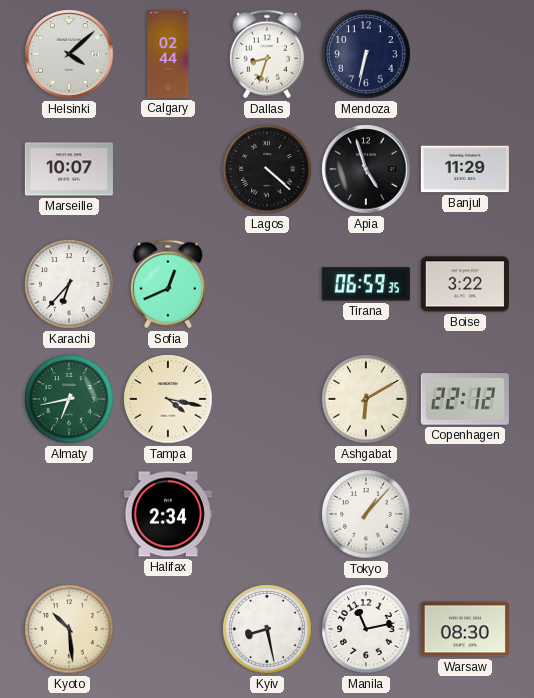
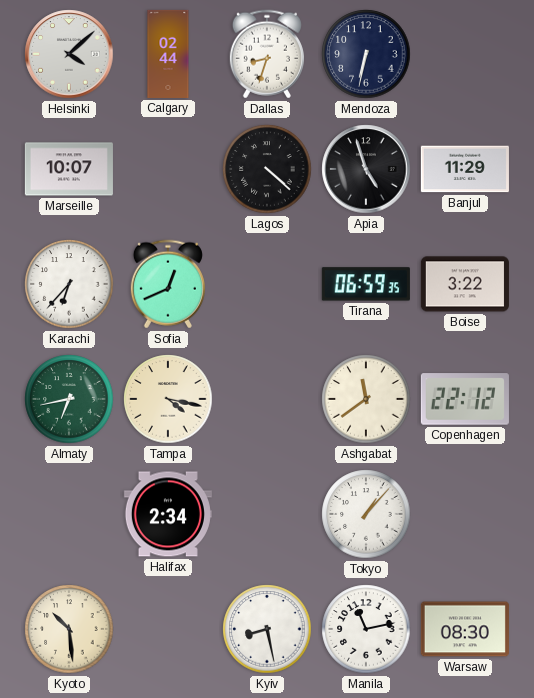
Ashgabat: 6:10 -> 11:39
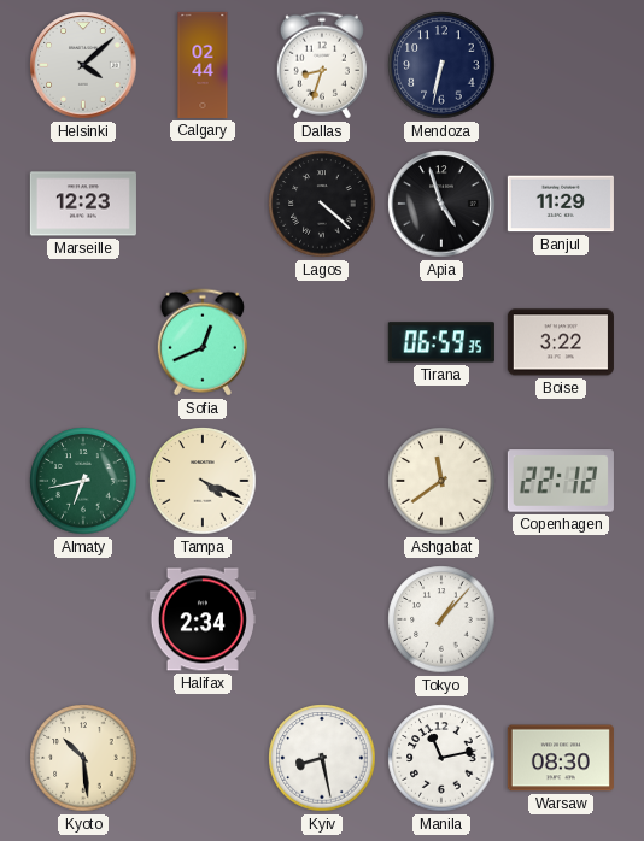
Marseille: 10:07 -> 12:23
Karachi: 6:37 -> none
Tampa: 4:17 -> 4:19
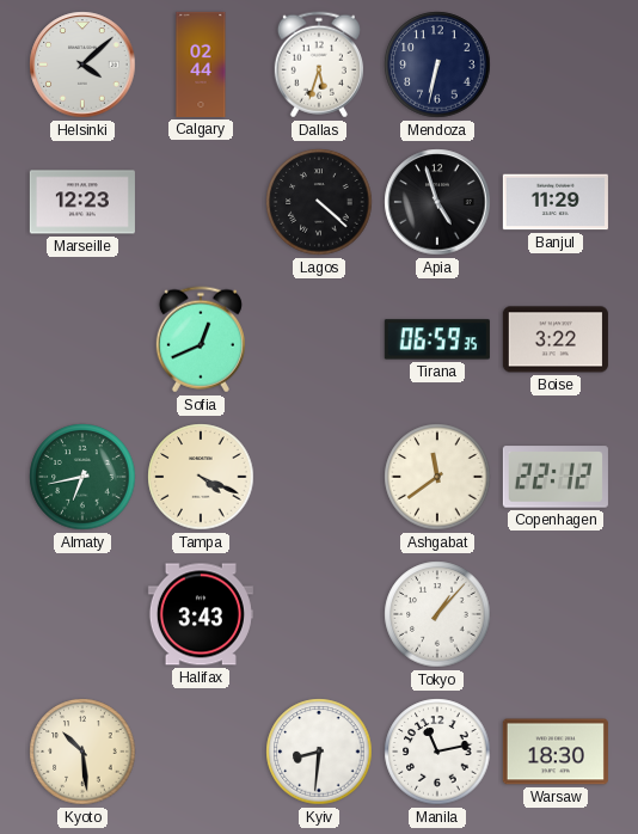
Dallas: 8:33 -> 5:33
Halifax: 2:34 -> 3:43
Kyiv: 8:28 -> 8:31
Warsaw: 08:30 -> 18:30
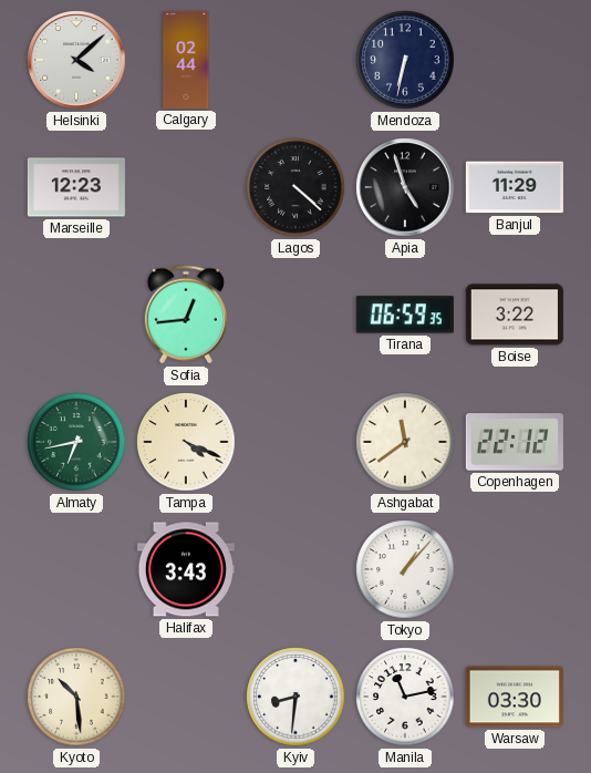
Dallas: 5:33 -> none
Sofia: 12:41 -> 12:44
Warsaw: 18:30 -> 03:30
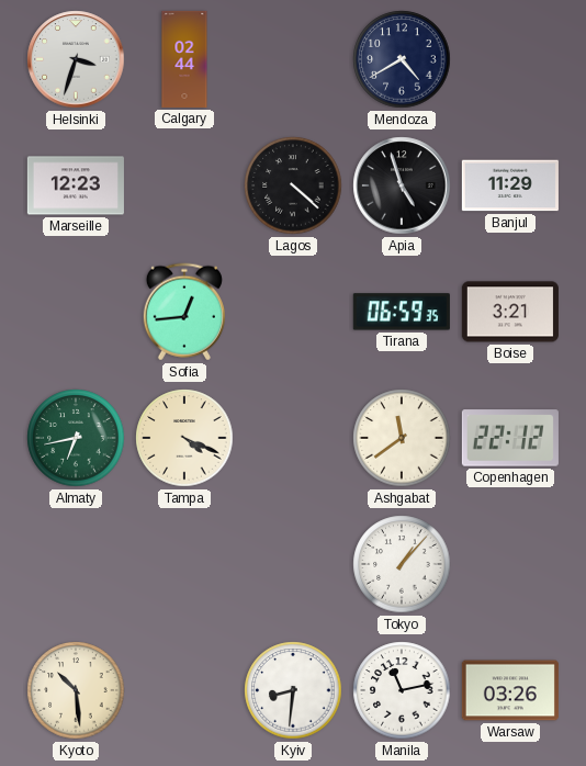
Helsinki: 4:08 -> 3:33
Mendoza: 6:32 -> 4:40
Boise: 3:22 -> 3:21
Halifax: 3:43 -> none
Warsaw: 03:30 -> 03:26
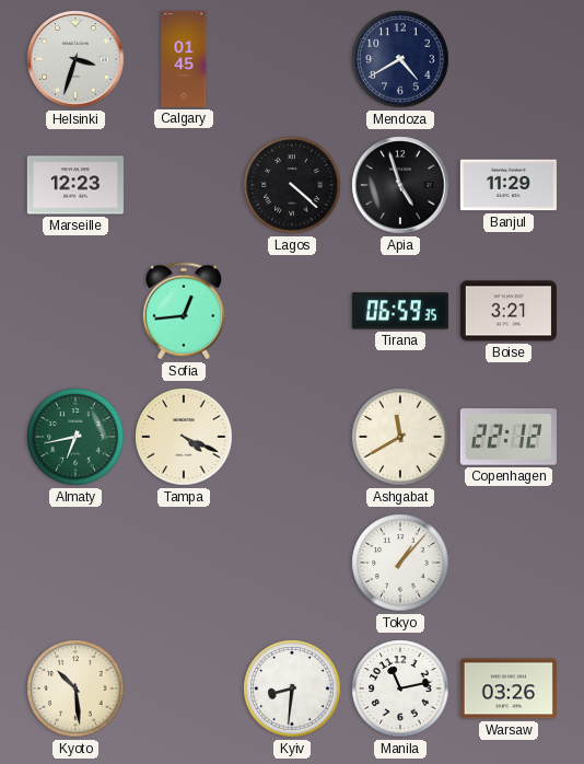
Calgary: 02:44 -> 01:45
Ashgabat: 11:39 -> 11:40
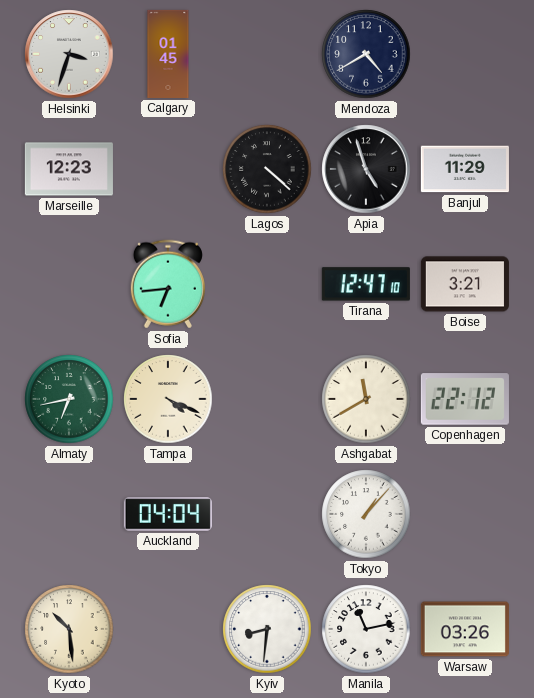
Sofia: 12:44 -> 6:44
Tirana: 06:59 -> 12:47
Auckland: none -> 04:04
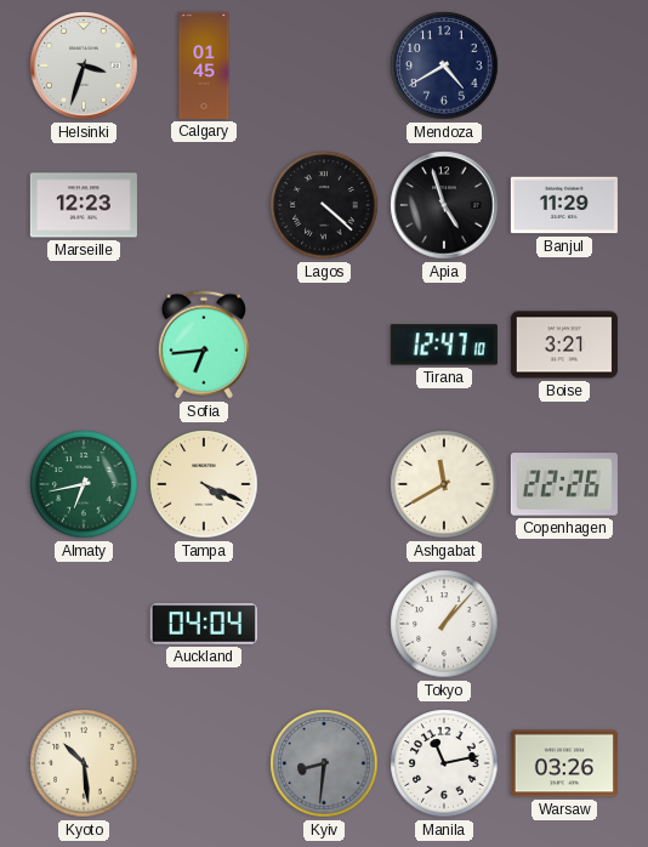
Copenhagen: 22:12 -> 22:26
Kyiv dial: white -> grey
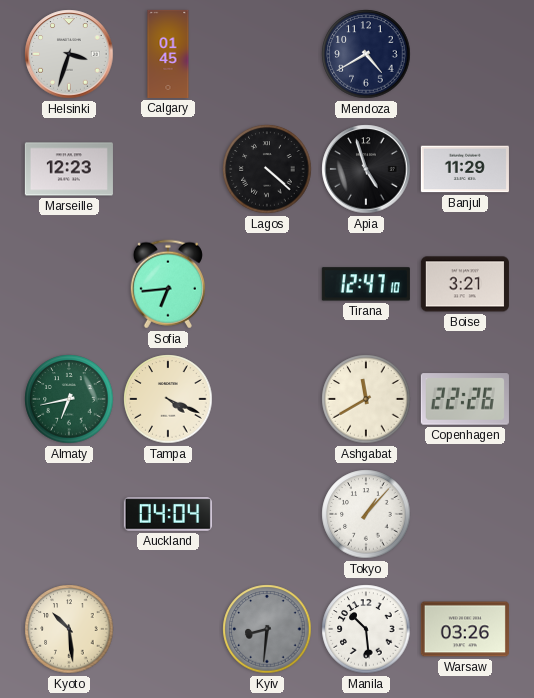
Manila: 11:13 -> 10:29
